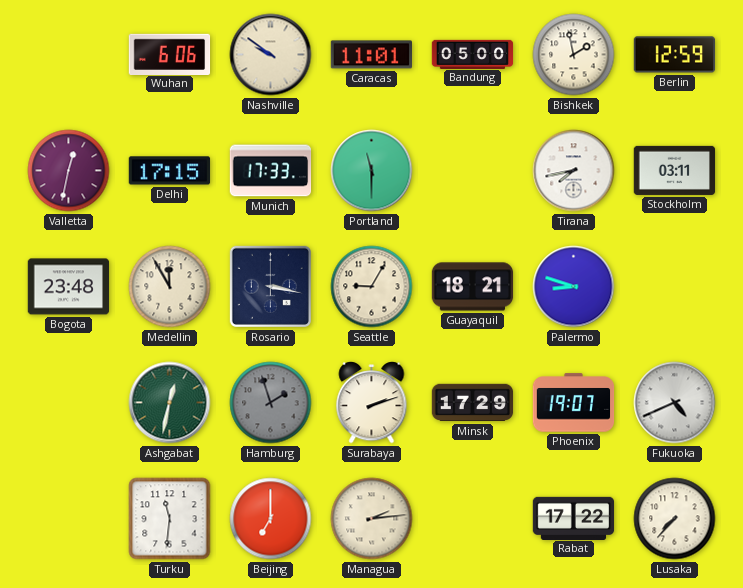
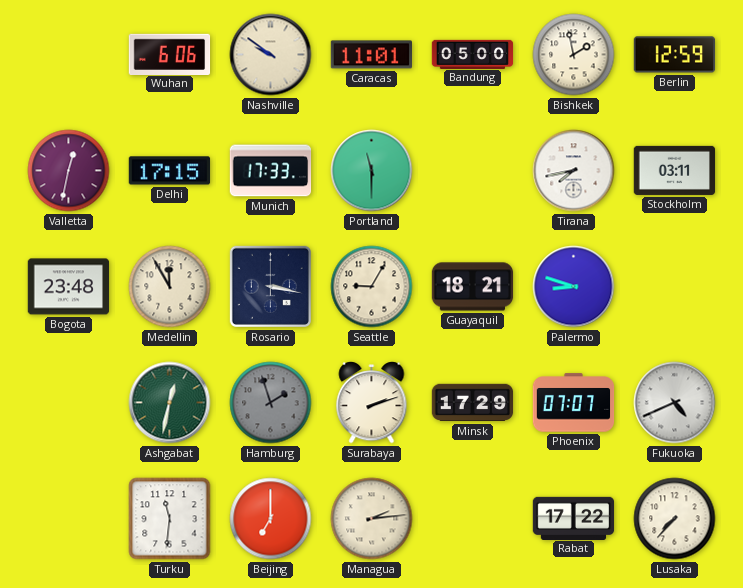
Phoenix: 19:07 -> 07:07
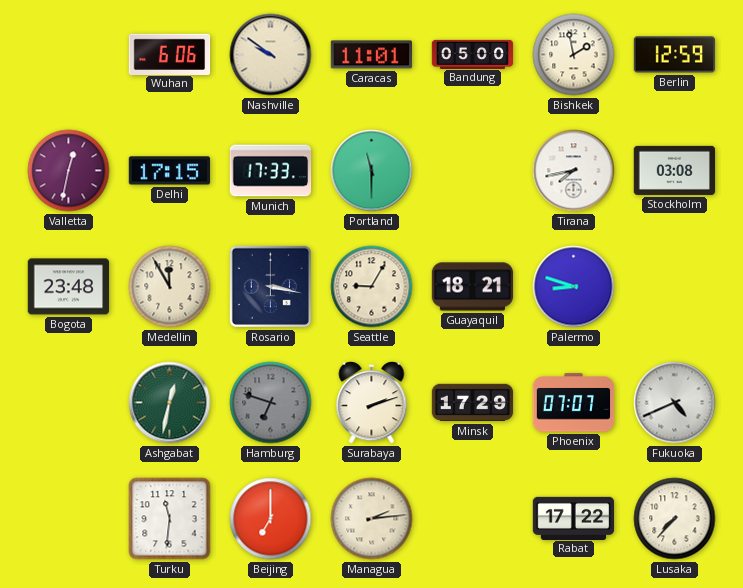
Stockholm: 03:11 -> 03:08
Hamburg: 1:57 -> 6:48
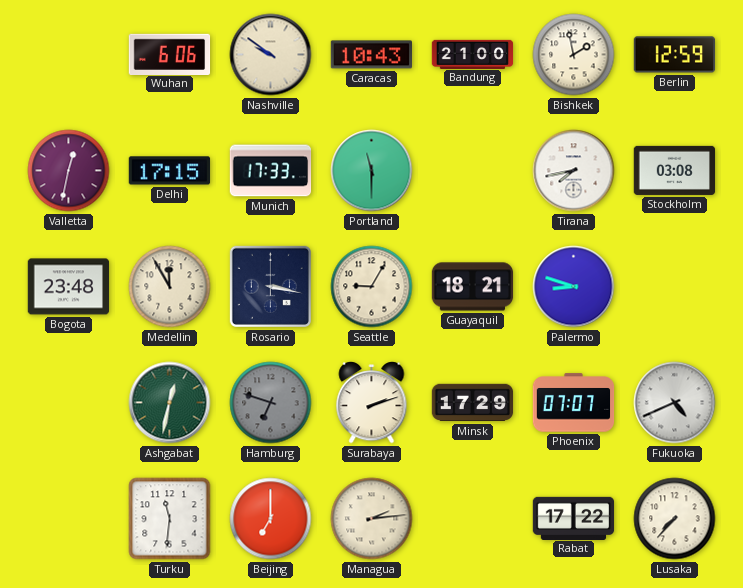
Caracas: 11:01 -> 10:43
Bandung: 05:00 -> 21:00
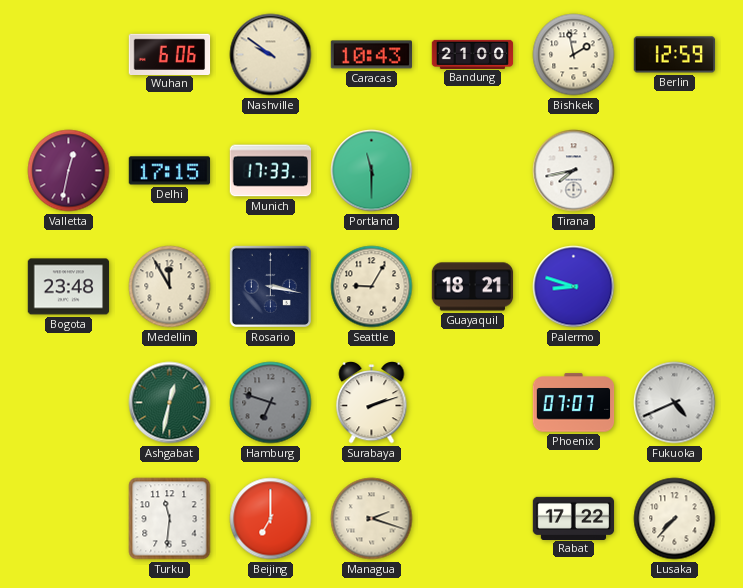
Stockholm: 03:08 -> none
Minsk: 17:29 -> none
Managua: 2:14 -> 2:18
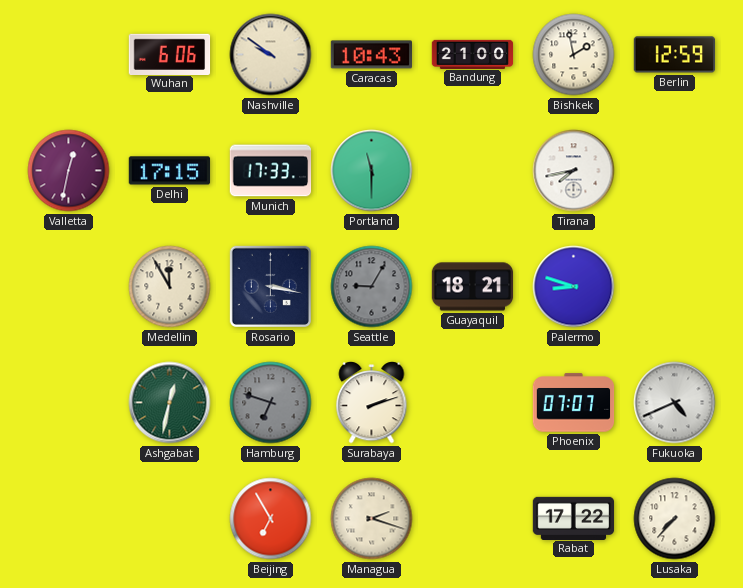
Bogota: 23:48 -> none
Seattle dial: cream -> grey
Turku: 11:31 -> none
Beijing: 7:00 -> 6:55
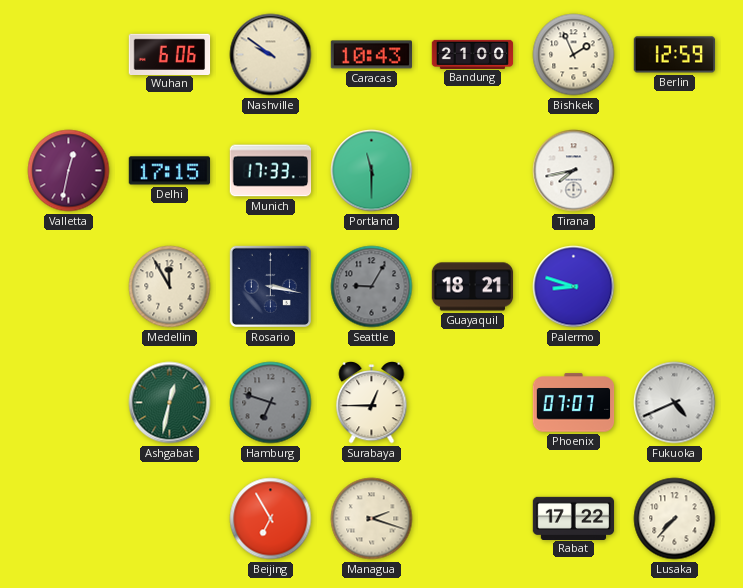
Bishkek: 1:58 -> 1:56
Surabaya: 2:12 -> 12:45
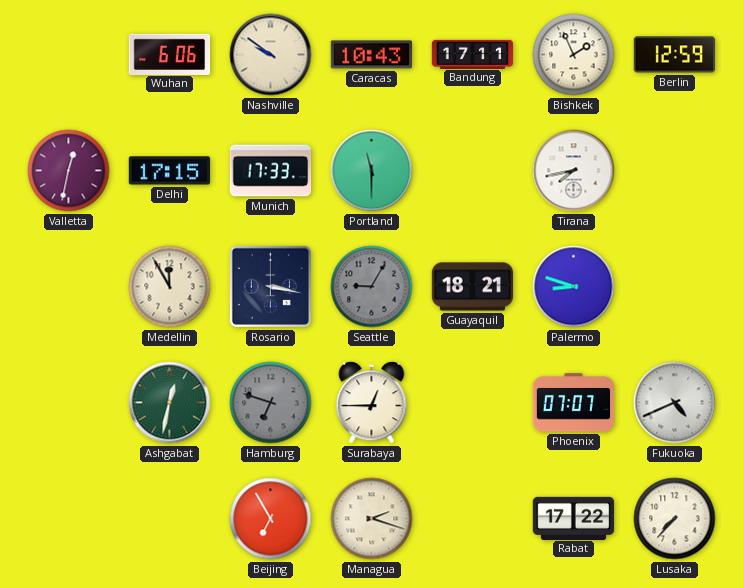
Bandung: 21:00 -> 17:11
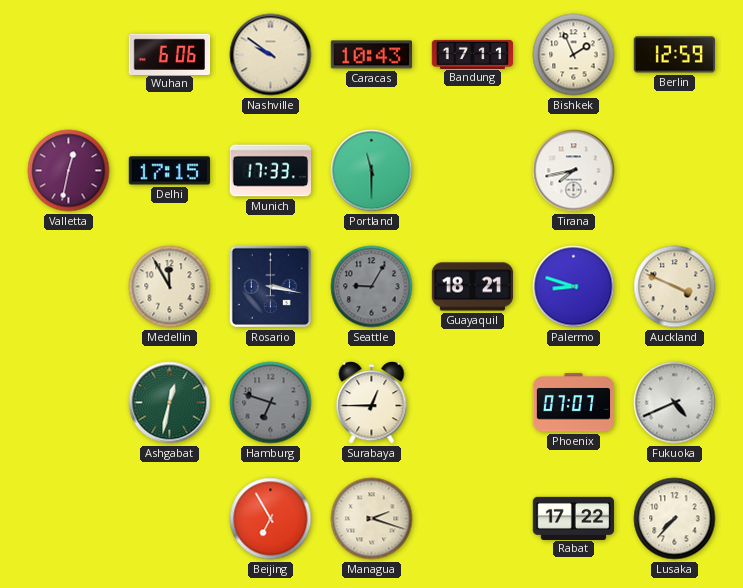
Auckland: none -> 3:49
